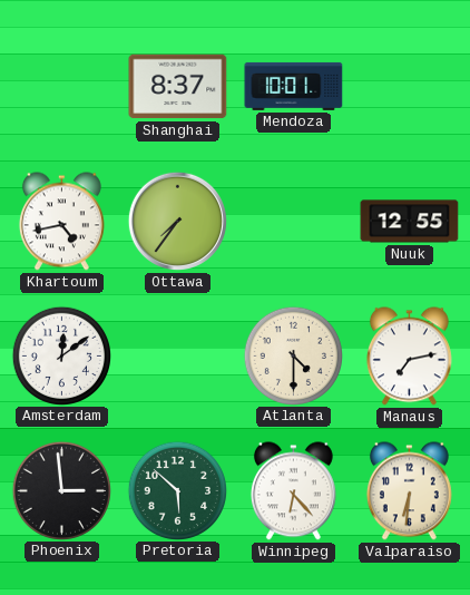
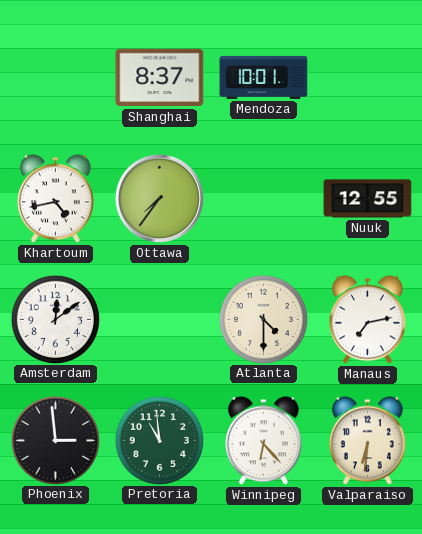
Pretoria: 5:52 -> 10:59
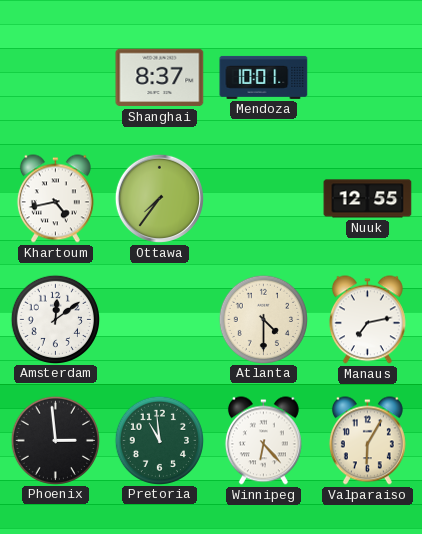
Valparaiso: 6:31 -> 6:05
